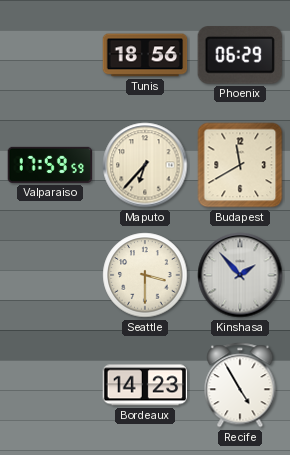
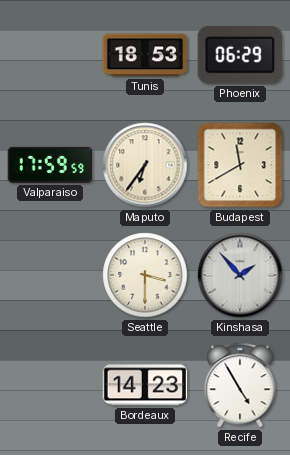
Tunis: 18:56 -> 18:53
Maputo: 6:37 -> 6:36
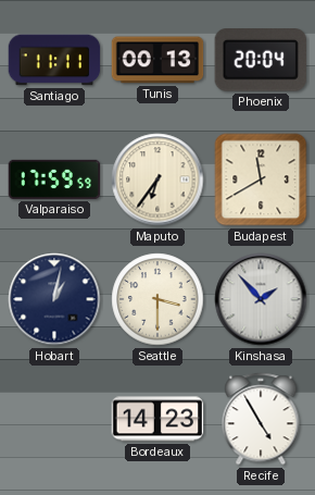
Santiago: none -> 11:11
Tunis: 18:53 -> 00:13
Phoenix: 06:29 -> 20:04
Hobart: none -> 1:02
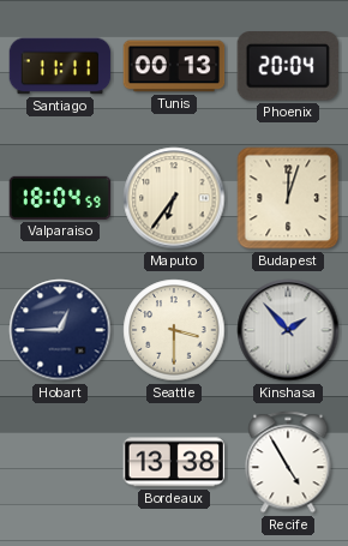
Valparaiso: 17:59 -> 18:04
Budapest: 11:40 -> 12:03
Hobart: 1:02 -> 12:45
Bordeaux: 14:23 -> 13:38
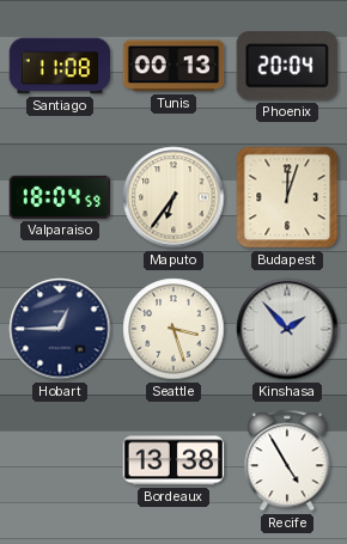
Santiago: 11:11 -> 11:08
Seattle: 3:30 -> 3:27
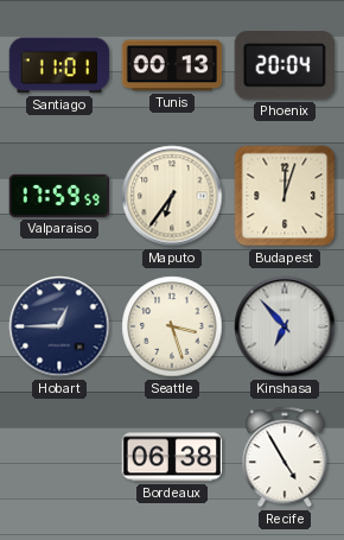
Santiago: 11:08 -> 11:01
Valparaiso: 18:04 -> 17:59
Kinshasa: 1:53 -> 6:53
Bordeaux: 13:38 -> 06:38
